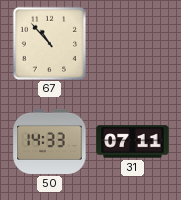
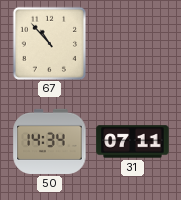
50: 14:33 -> 14:34
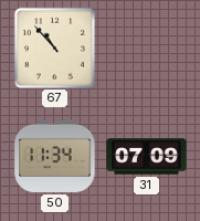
50: 14:34 -> 11:34
31: 07:11 -> 07:09
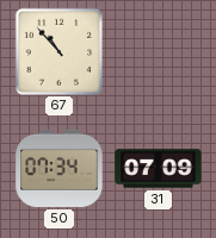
50: 11:34 -> 07:34
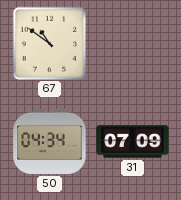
67: 10:53 -> 10:51
50: 07:34 -> 04:34
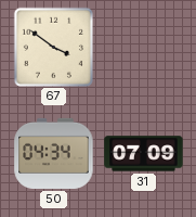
67: 10:51 -> 3:51
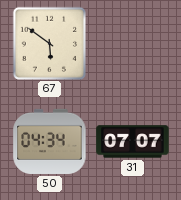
67: 3:51 -> 5:51
31: 07:09 -> 07:07
